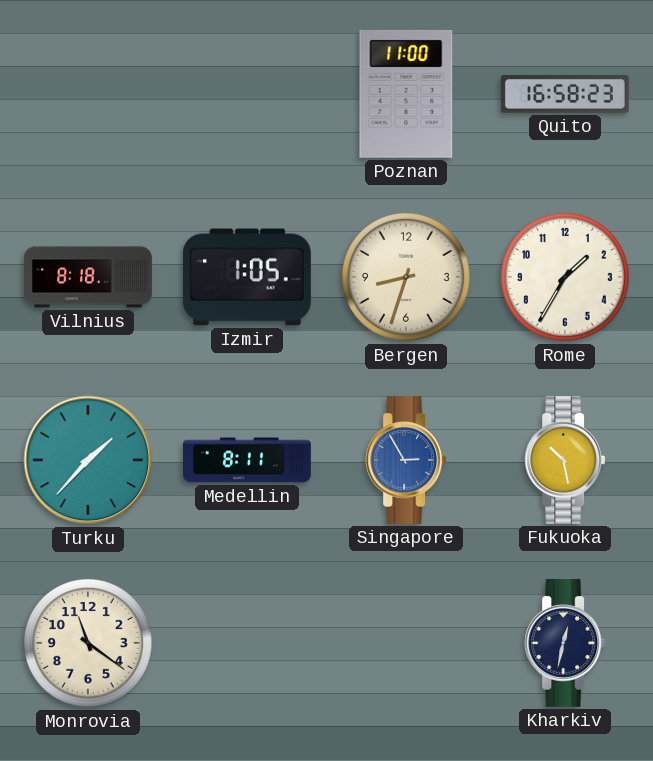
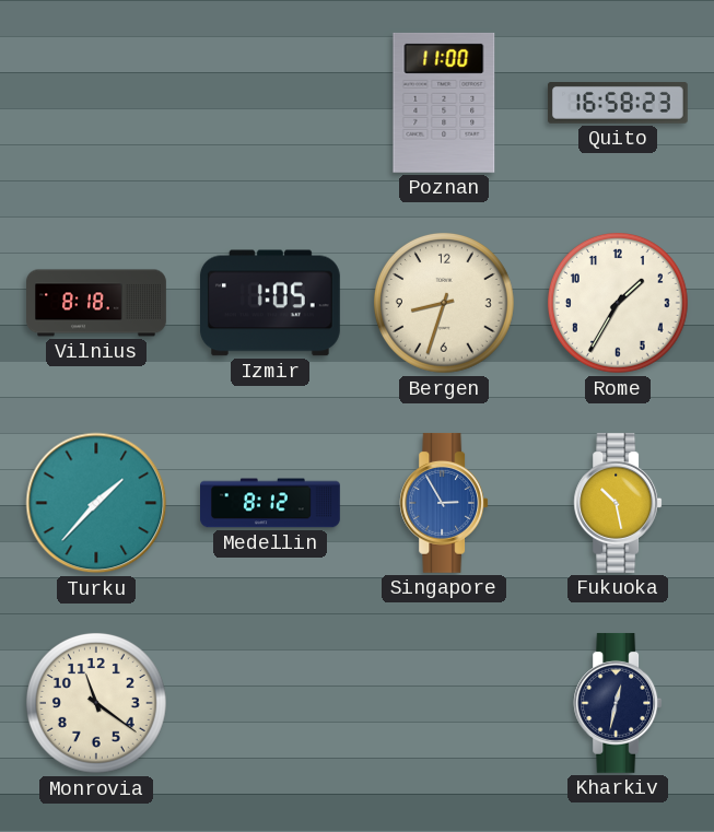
Medellin: 8:11 -> 8:12
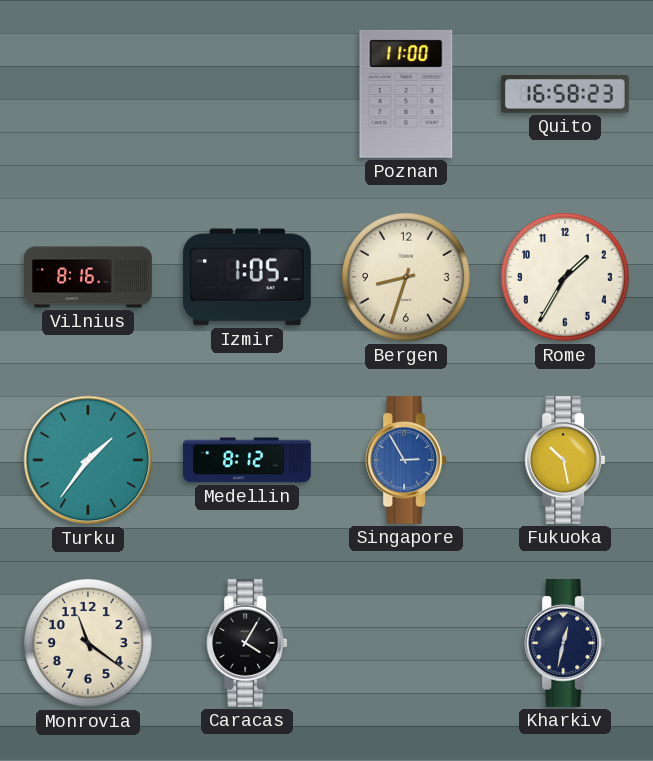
Vilnius: 8:18 -> 8:16
Turku: 1:37 -> 1:36
Caracas: none -> 4:05
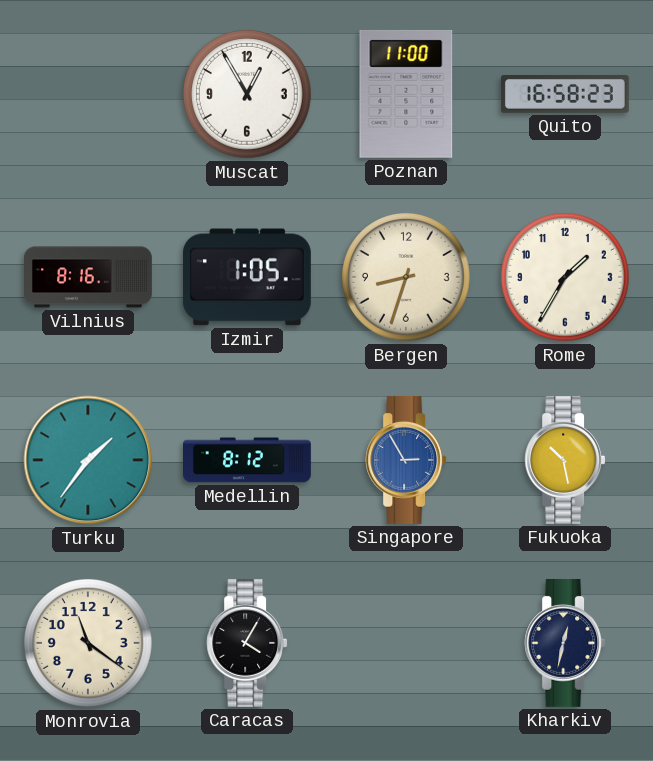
Muscat: none -> 12:55
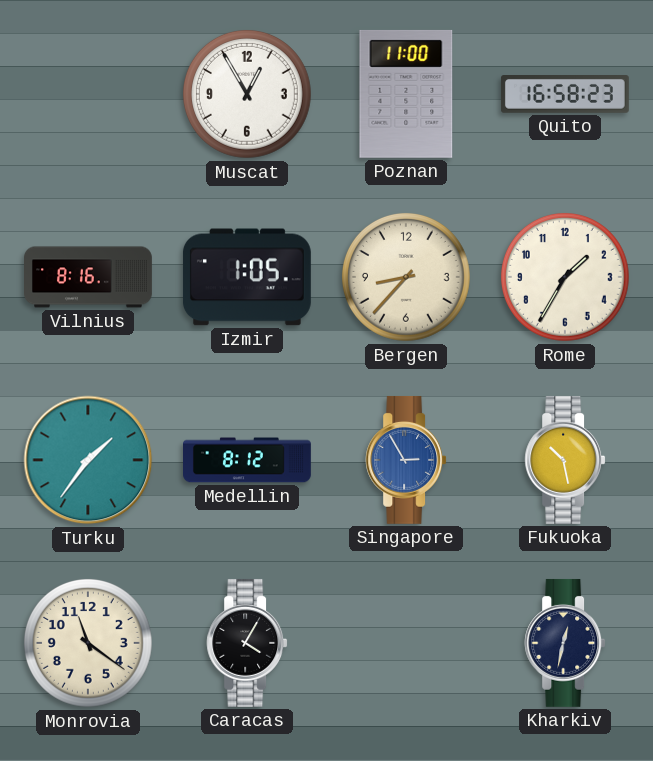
Bergen: 8:33 -> 8:37
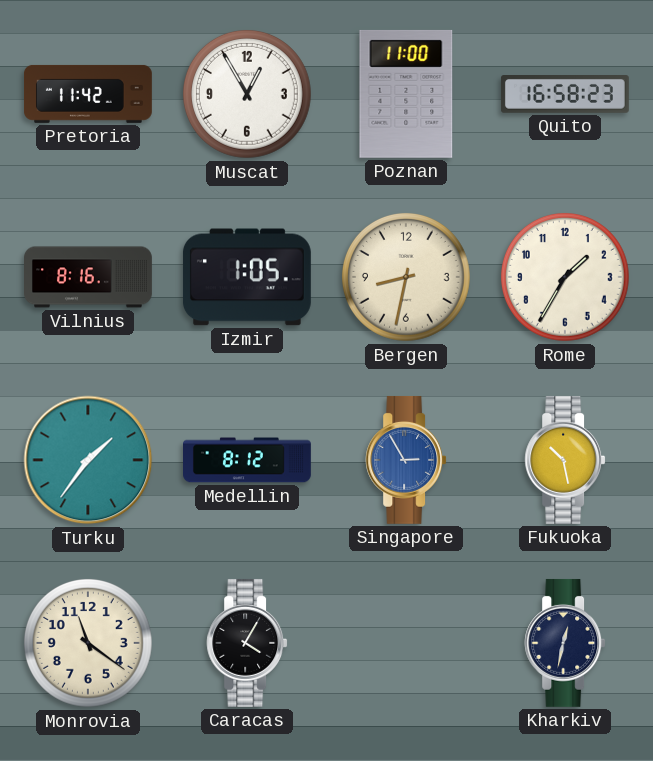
Pretoria: none -> 11:42
Bergen: 8:37 -> 8:32
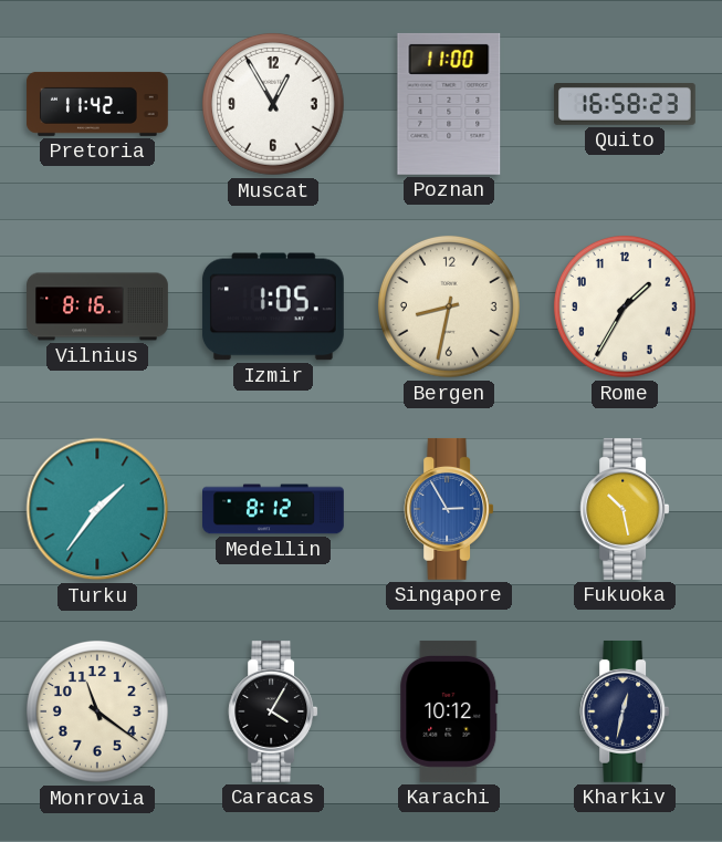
Karachi: none -> 10:12
